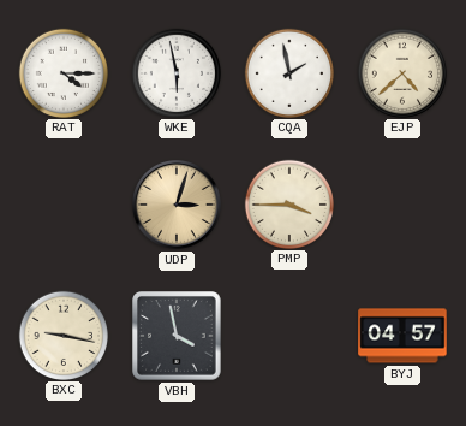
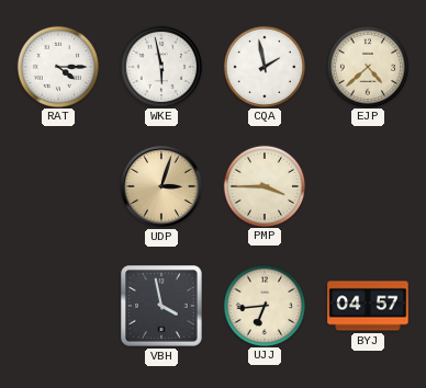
BXC: 9:17 -> none
UJJ: none -> 6:44
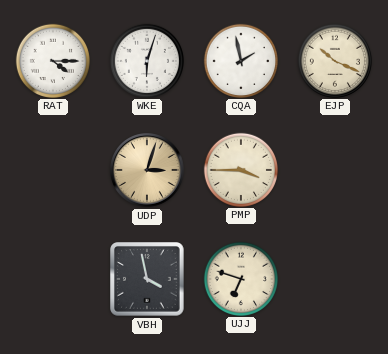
WKE: 5:58 -> 6:03
EJP: 4:38 -> 10:19
UJJ: 6:44 -> 6:48
BYJ: 04:57 -> none
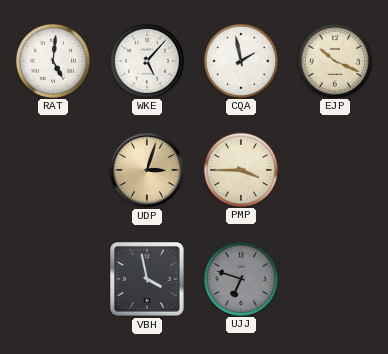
RAT: 4:15 -> 5:01
WKE: 6:03 -> 5:07
UJJ dial: cream -> grey
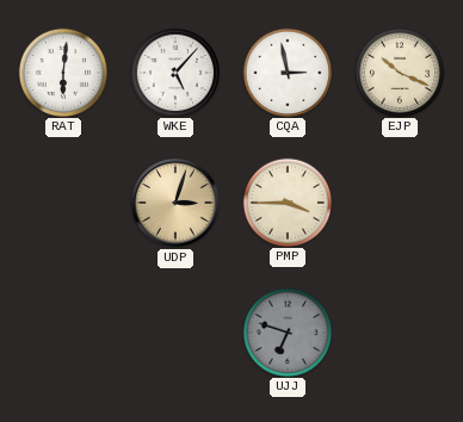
RAT: 5:01 -> 6:01
CQA: 1:58 -> 2:58
VBH: 3:58 -> none
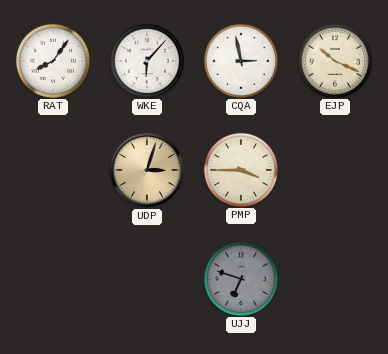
RAT: 6:01 -> 8:06
WKE: 5:07 -> 6:07
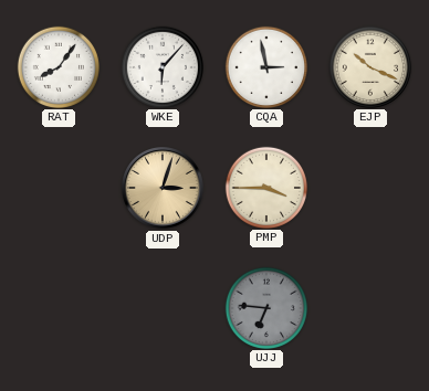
UJJ: 6:48 -> 6:46
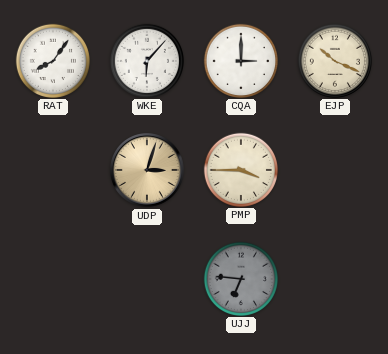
CQA: 2:58 -> 3:00
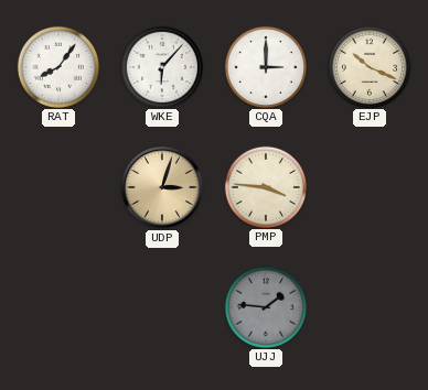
PMP: 3:45 -> 3:46
UJJ: 6:46 -> 1:46
